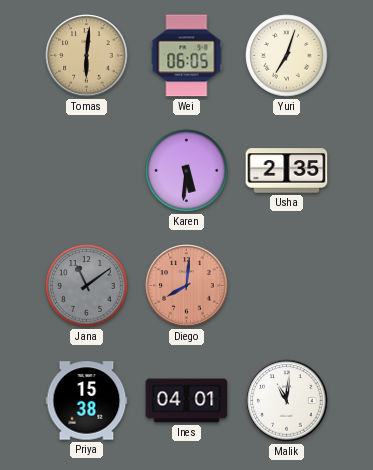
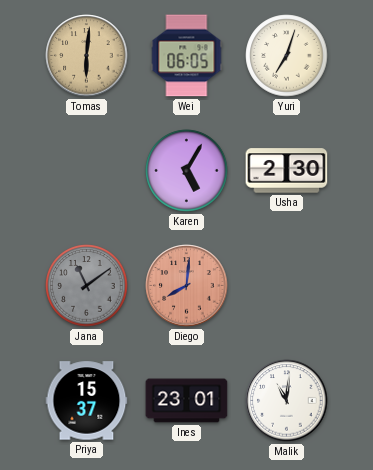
Karen: 5:31 -> 5:05
Usha: 2:35 -> 2:30
Priya: 15:38 -> 15:37
Ines: 04:01 -> 23:01
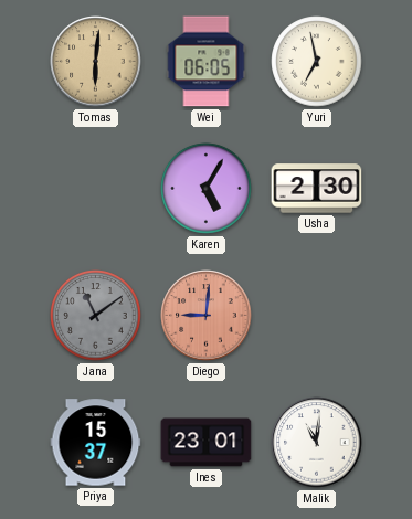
Yuri: 7:03 -> 6:58
Diego: 8:01 -> 9:01
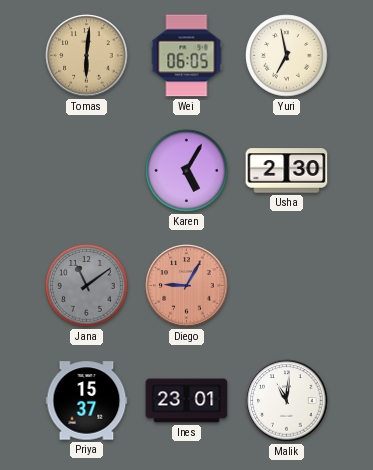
Diego: 9:01 -> 9:05
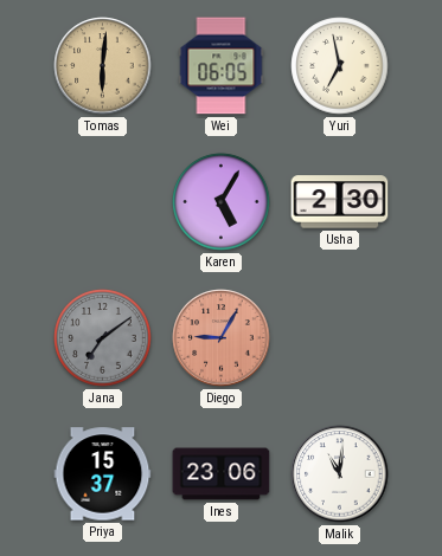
Jana: 11:09 -> 7:09
Ines: 23:01 -> 23:06
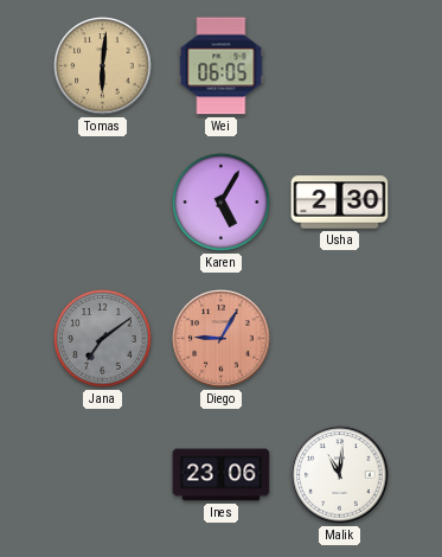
Yuri: 6:58 -> none
Priya: 15:37 -> none
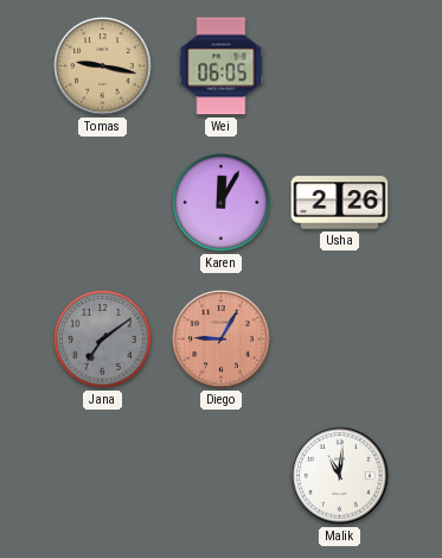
Tomas: 6:01 -> 9:17
Karen: 5:05 -> 12:05
Usha: 2:30 -> 2:26
Ines: 23:06 -> none
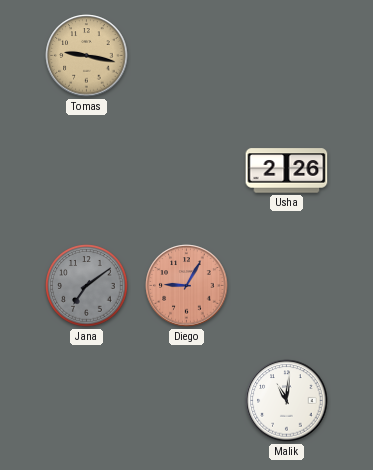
Wei: 06:05 -> none
Karen: 12:05 -> none
